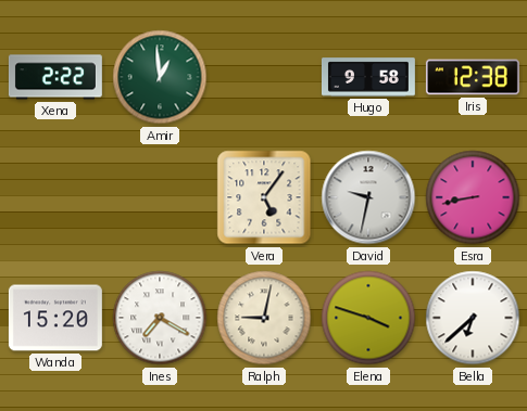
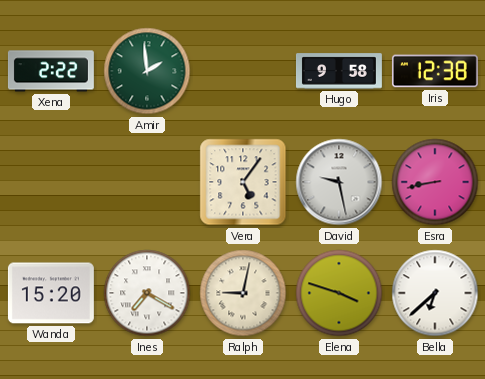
Amir: 12:59 -> 1:59
David: 9:32 -> 9:28
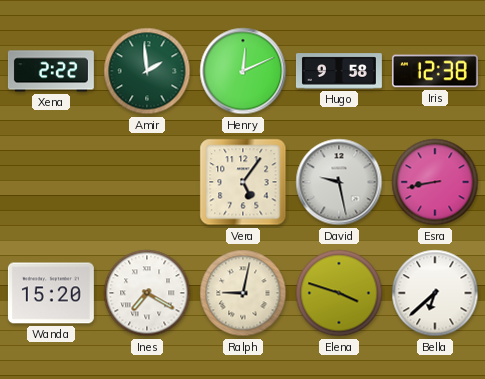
Henry: none -> 12:11
